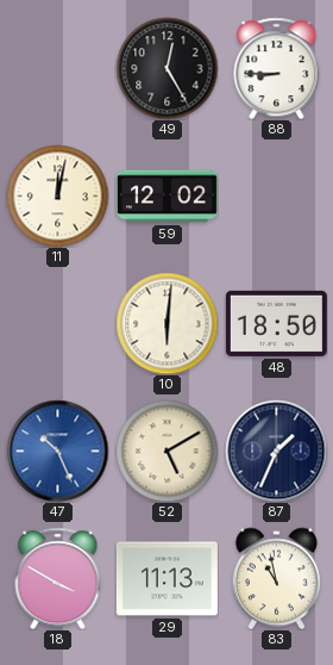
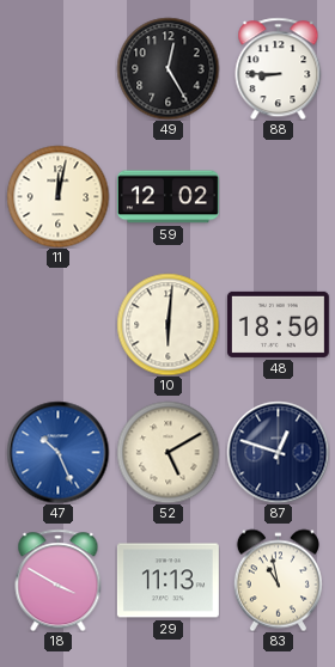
87: 1:34 -> 12:48
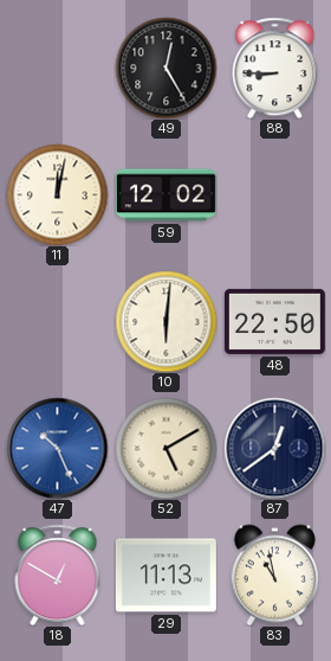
48: 18:50 -> 22:50
87: 12:48 -> 12:39
18: 3:50 -> 12:50
